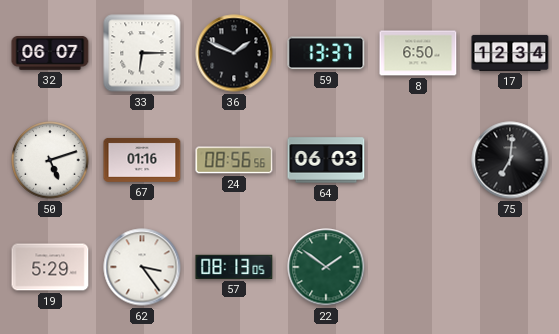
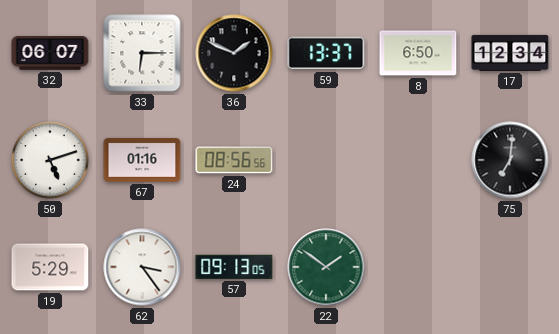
64: 06:03 -> none
57: 08:13 -> 09:13
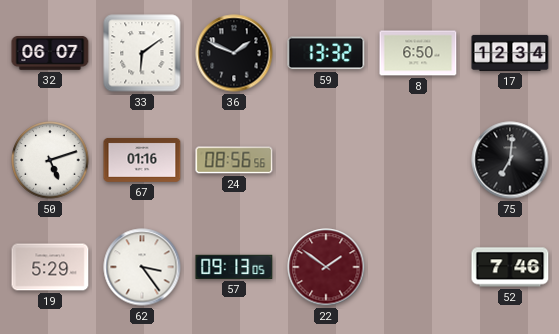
33: 6:15 -> 6:09
59: 13:37 -> 13:32
22 dial: green -> burgundy
52: none -> 7:46
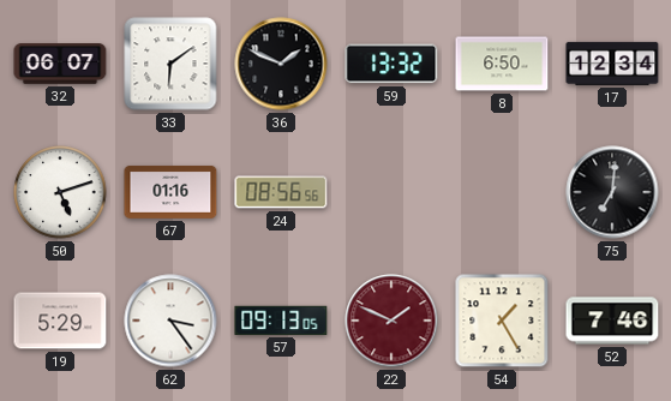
22: 1:51 -> 1:49
54: none -> 1:25
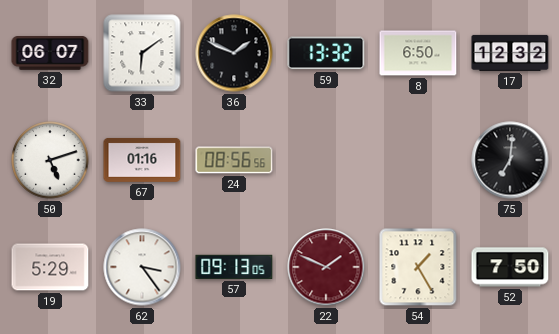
17: 12:34 -> 12:32
52: 7:46 -> 7:50
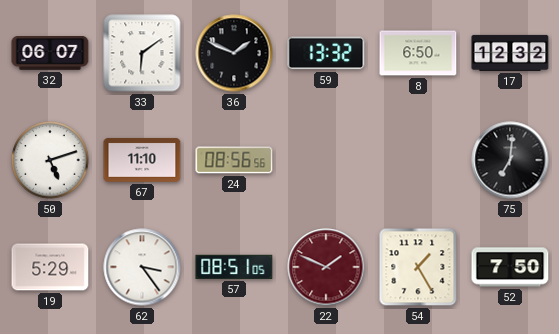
67: 01:16 -> 11:10
57: 09:13 -> 08:51
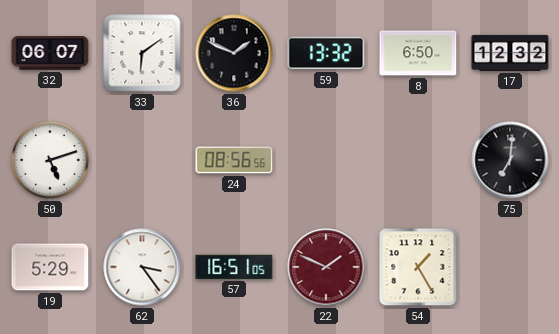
67: 11:10 -> none
57: 08:51 -> 16:51
52: 7:50 -> none
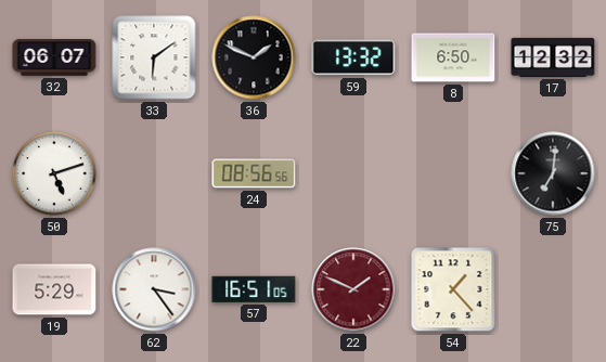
54: 1:25 -> 1:23
